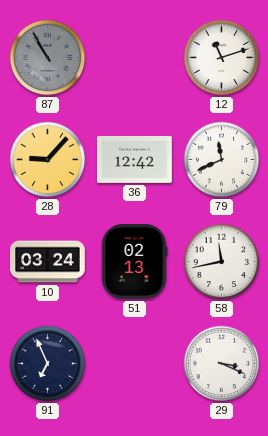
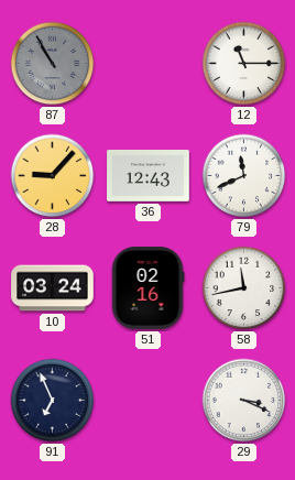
12: 11:12 -> 11:15
36: 12:42 -> 12:43
51: 02:13 -> 02:16
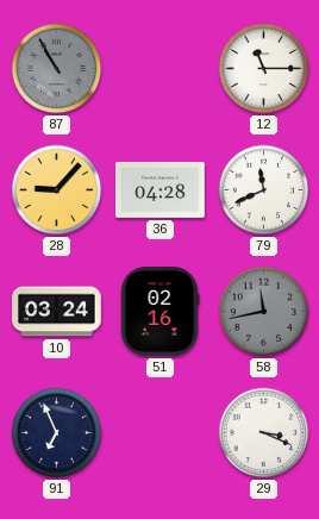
36: 12:43 -> 04:28
58 dial: white -> grey
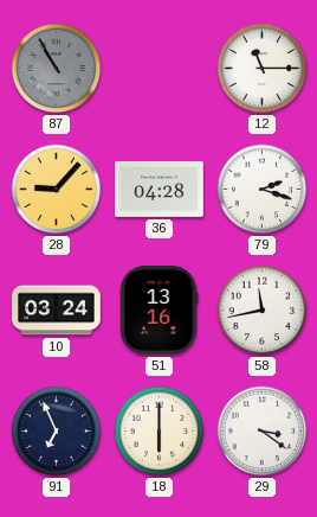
79: 11:41 -> 2:18
51: 02:16 -> 13:16
58 dial: grey -> white
18: none -> 6:00
29: 3:19 -> 3:21
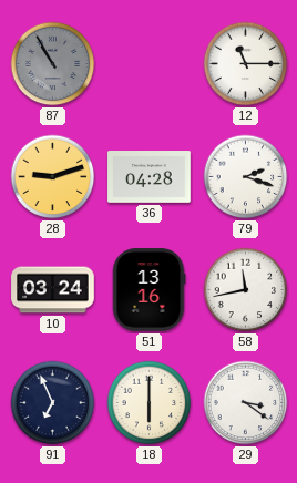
28: 9:07 -> 9:12
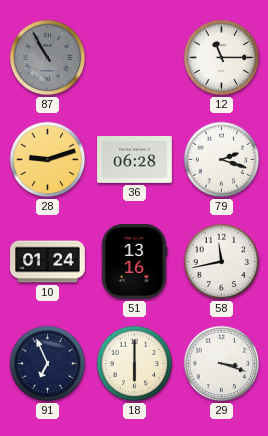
36: 04:28 -> 06:28
10: 03:24 -> 01:24
29: 3:21 -> 3:18
